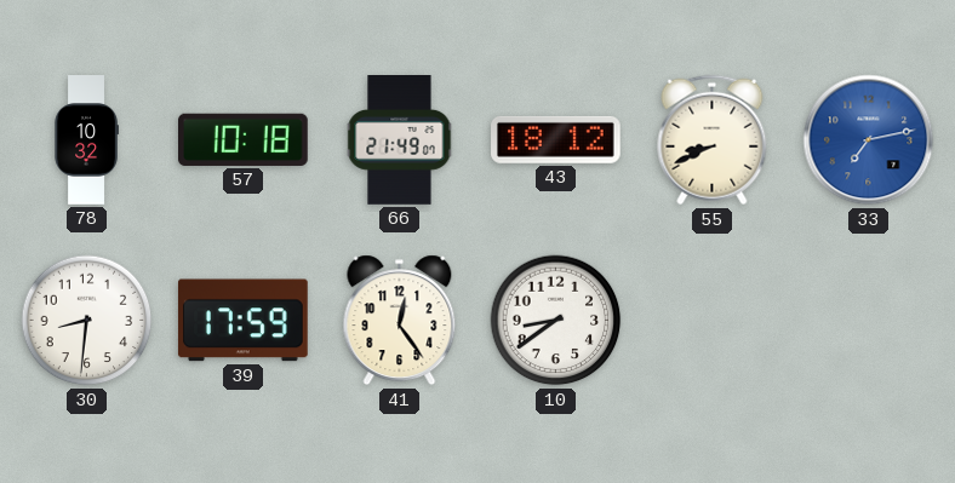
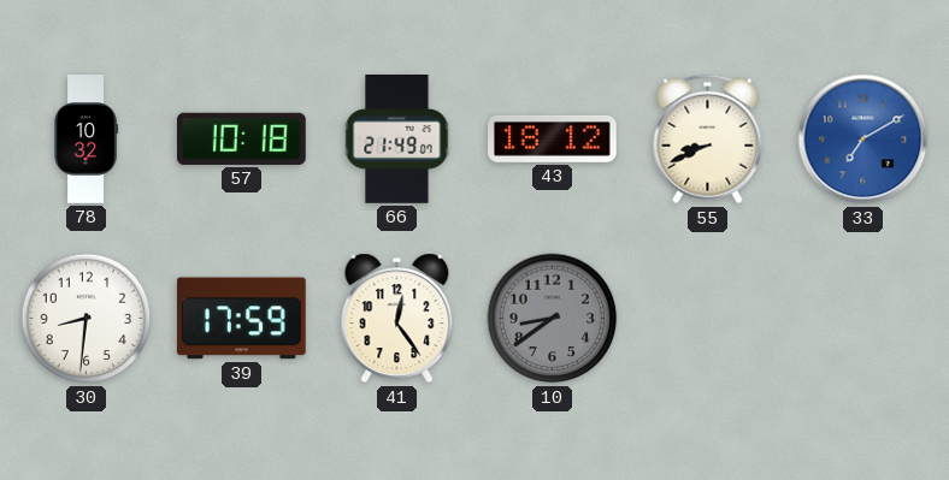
33: 7:13 -> 7:10
10 dial: white -> grey
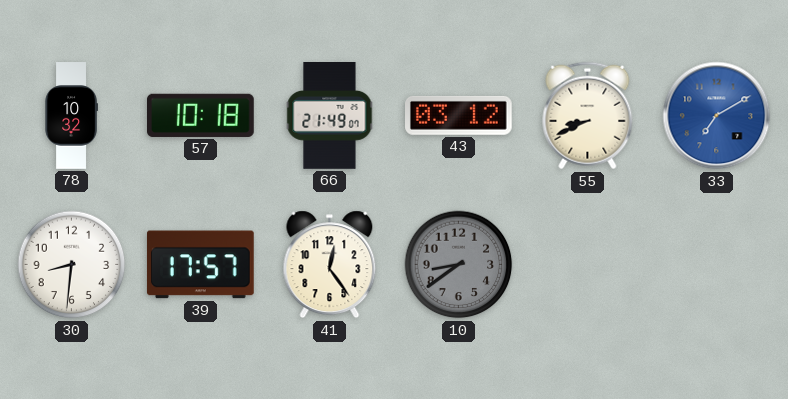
43: 18:12 -> 03:12
39: 17:59 -> 17:57
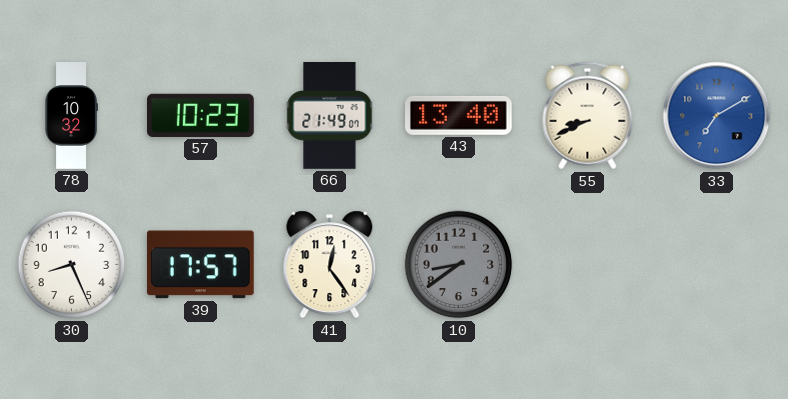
57: 10:18 -> 10:23
43: 03:12 -> 13:40
30: 8:31 -> 8:26
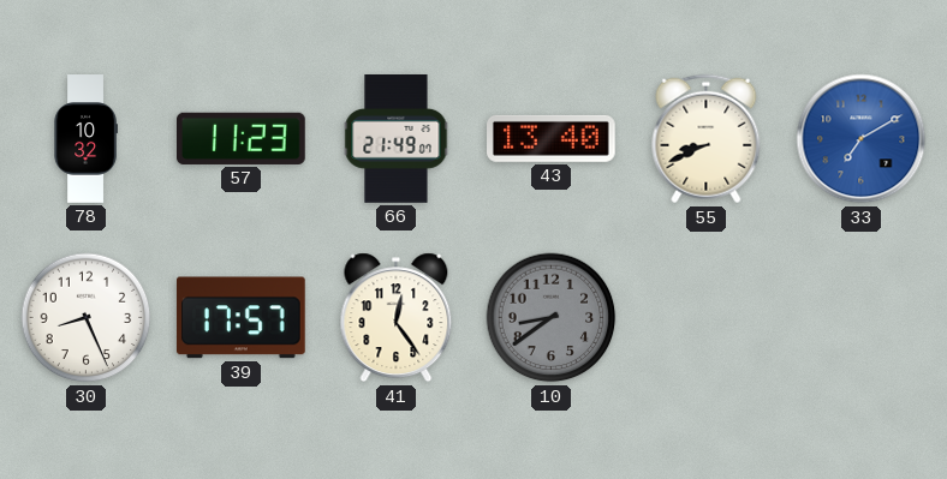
57: 10:23 -> 11:23
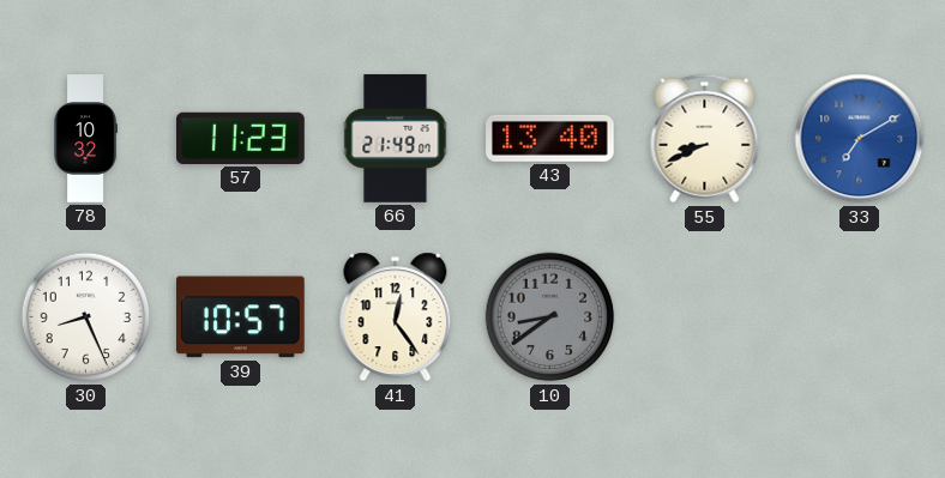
39: 17:57 -> 10:57
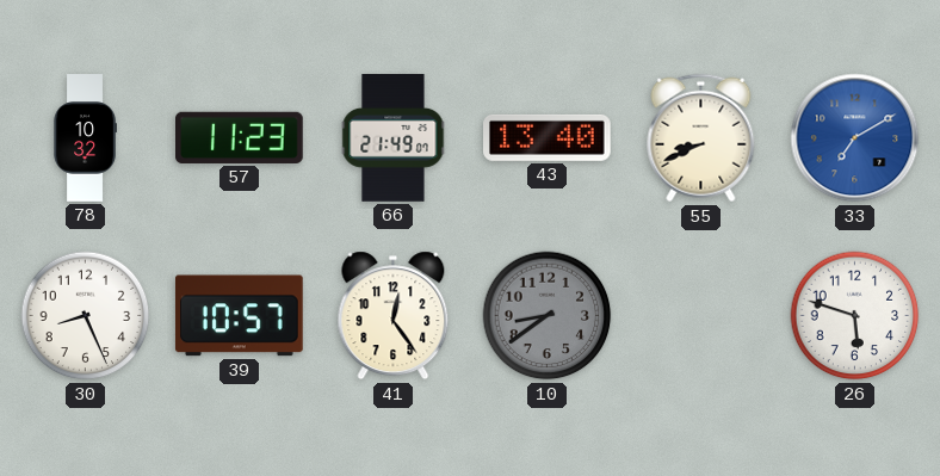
26: none -> 5:48
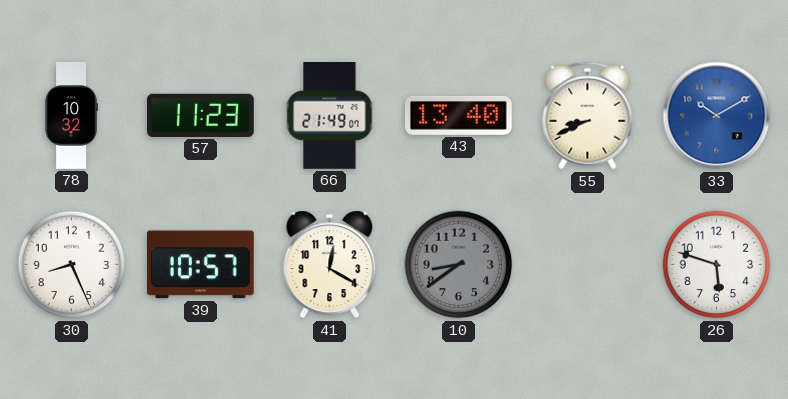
33: 7:10 -> 10:10
41: 12:24 -> 12:20
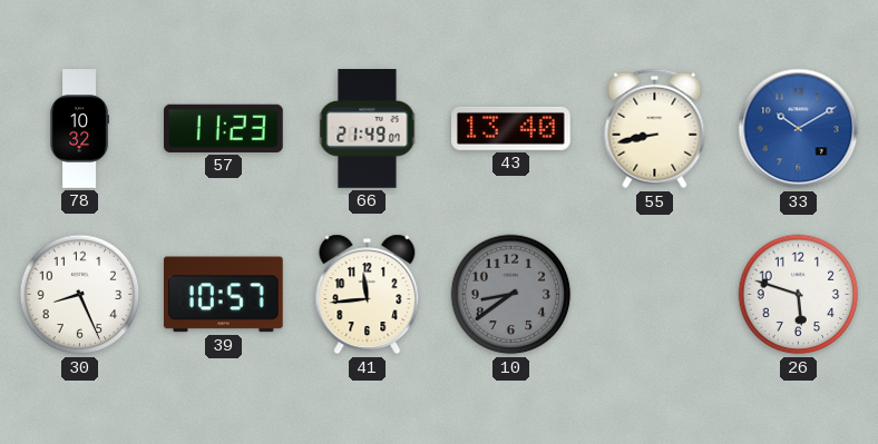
55: 8:41 -> 8:43
41: 12:20 -> 11:44
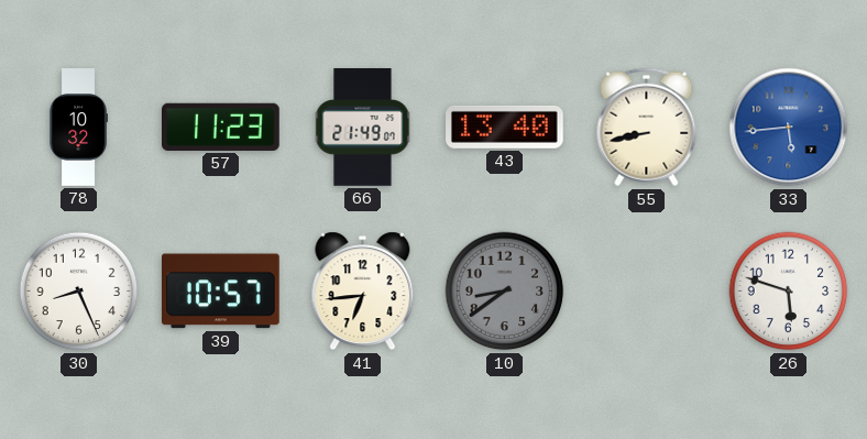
33: 10:10 -> 5:44
41: 11:44 -> 6:44
